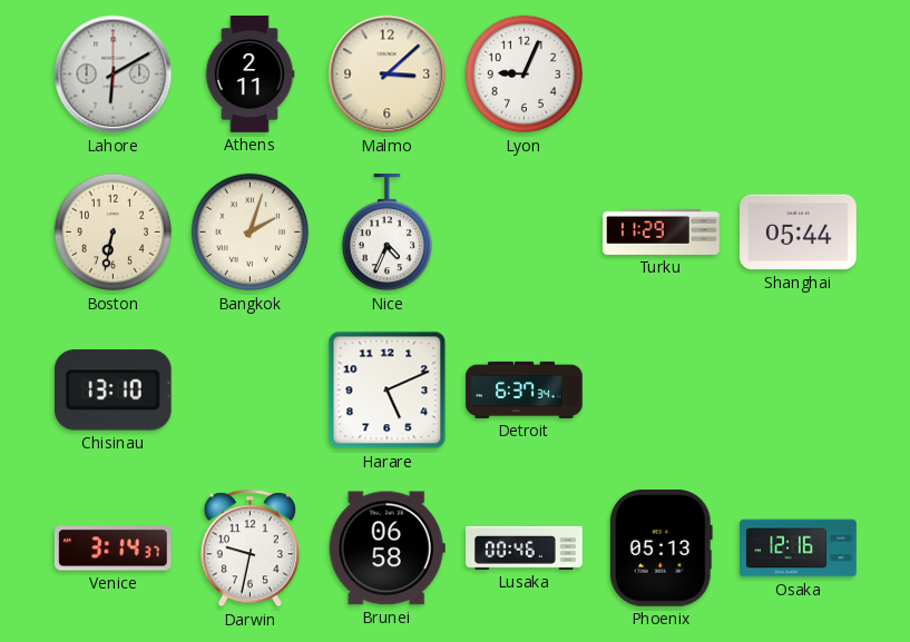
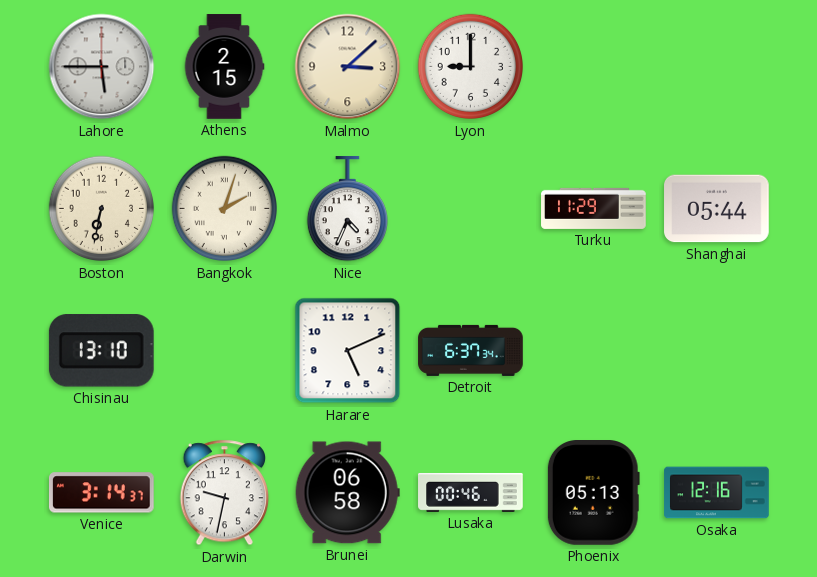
Lahore: 6:10 -> 5:45
Athens: 2:11 -> 2:15
Lyon: 9:04 -> 9:00
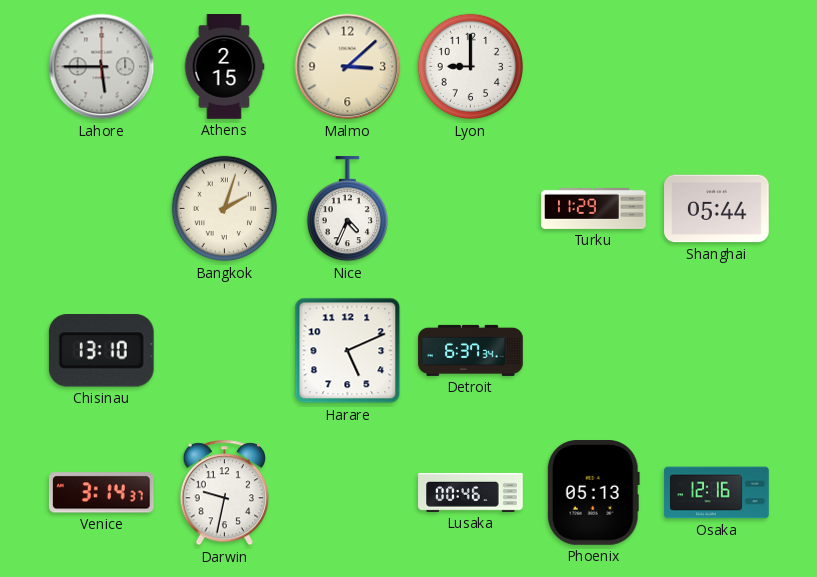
Boston: 6:32 -> none
Brunei: 06:58 -> none
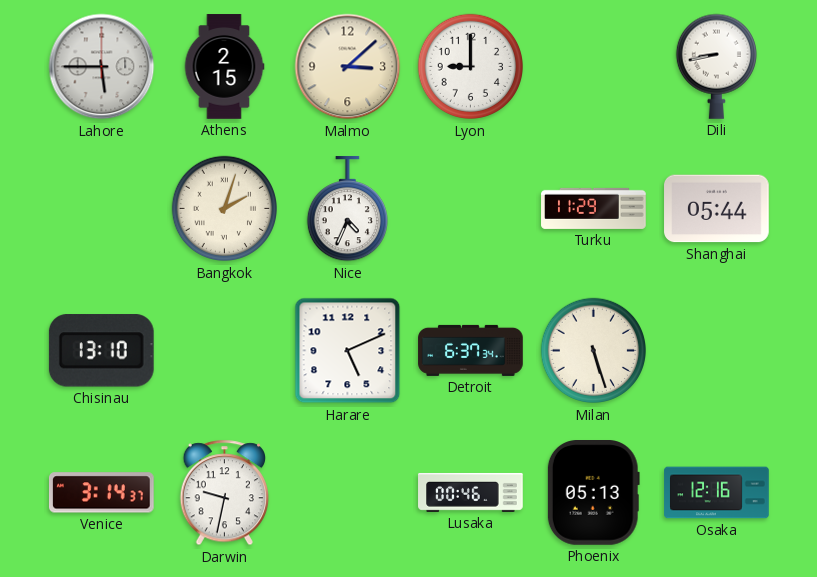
Dili: none -> 8:43
Milan: none -> 5:27
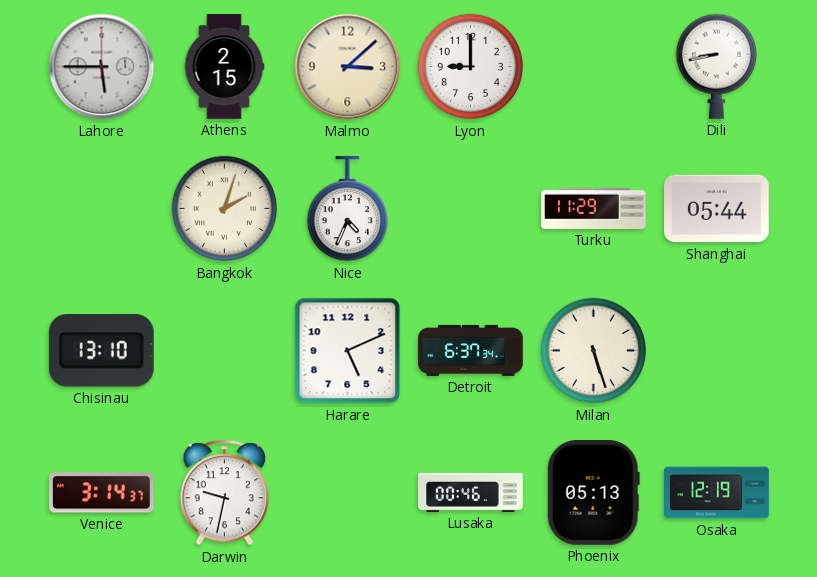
Osaka: 12:16 -> 12:19
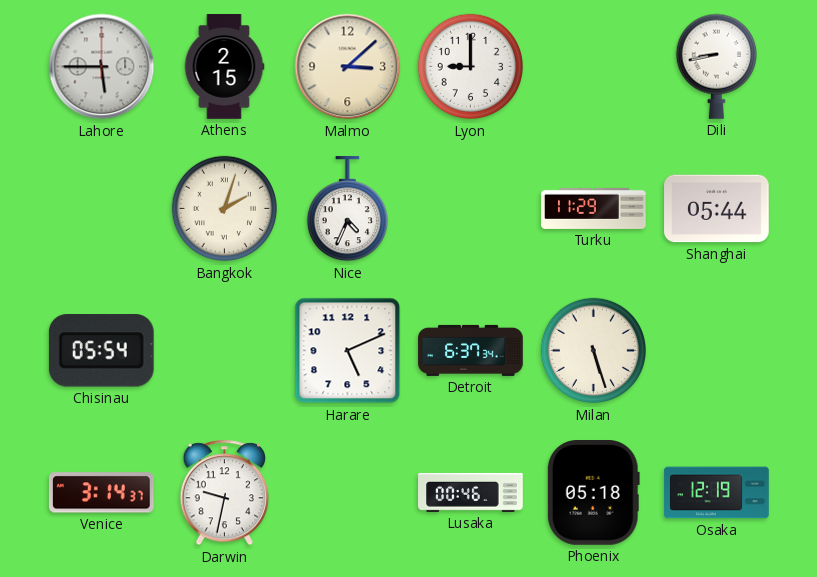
Chisinau: 13:10 -> 05:54
Phoenix: 05:13 -> 05:18
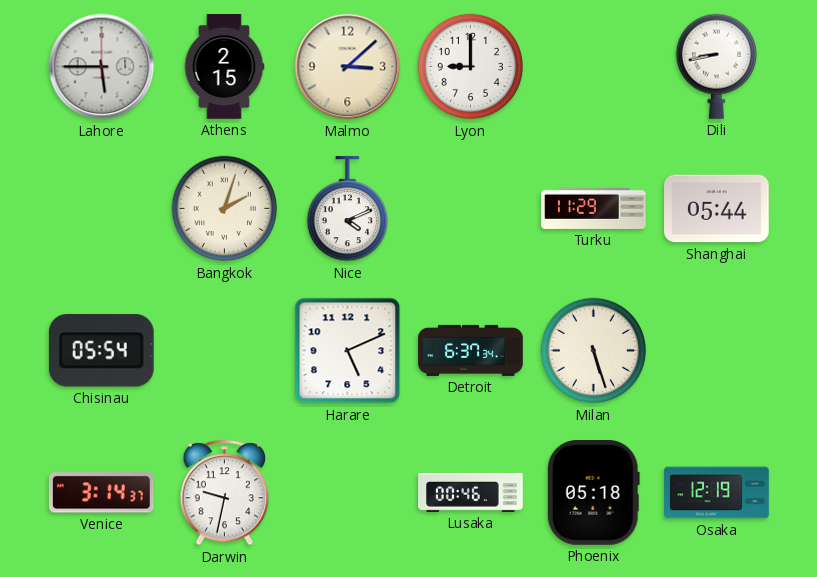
Nice: 4:34 -> 4:11
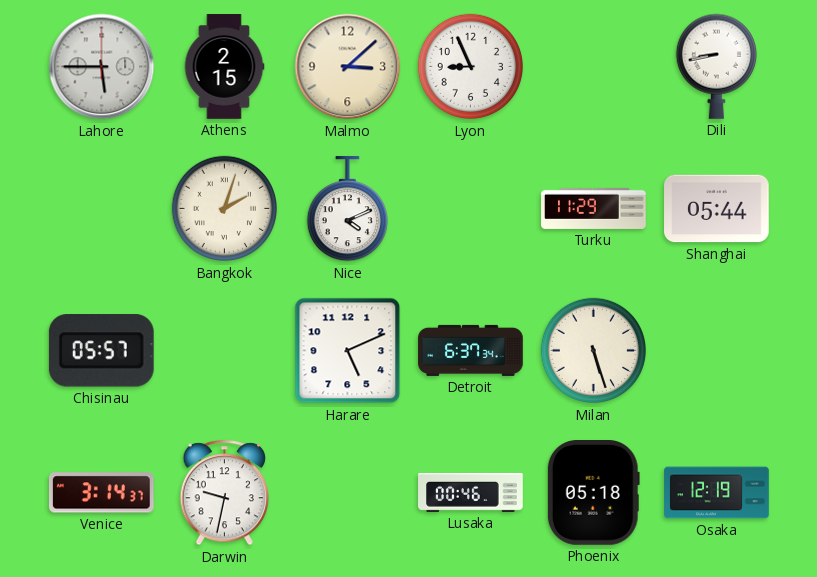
Lyon: 9:00 -> 8:56
Chisinau: 05:54 -> 05:57
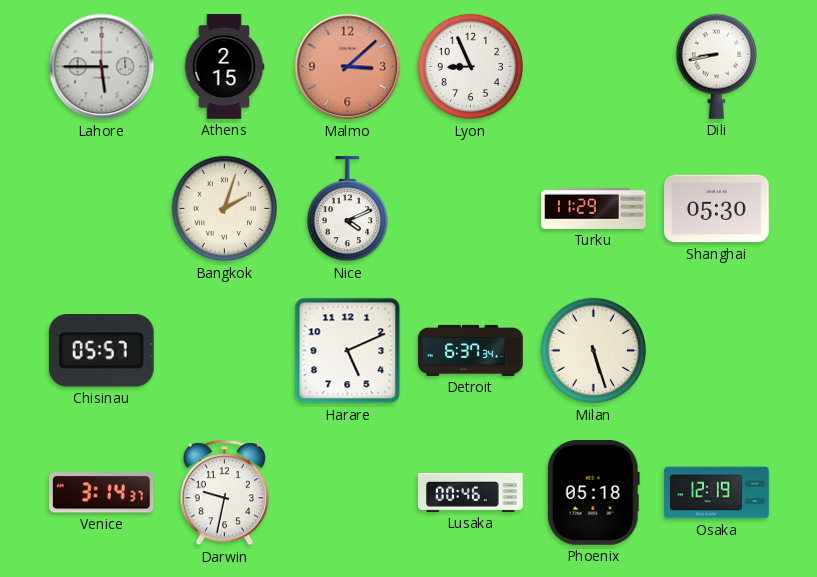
Malmo dial: cream -> salmon
Shanghai: 05:44 -> 05:30
